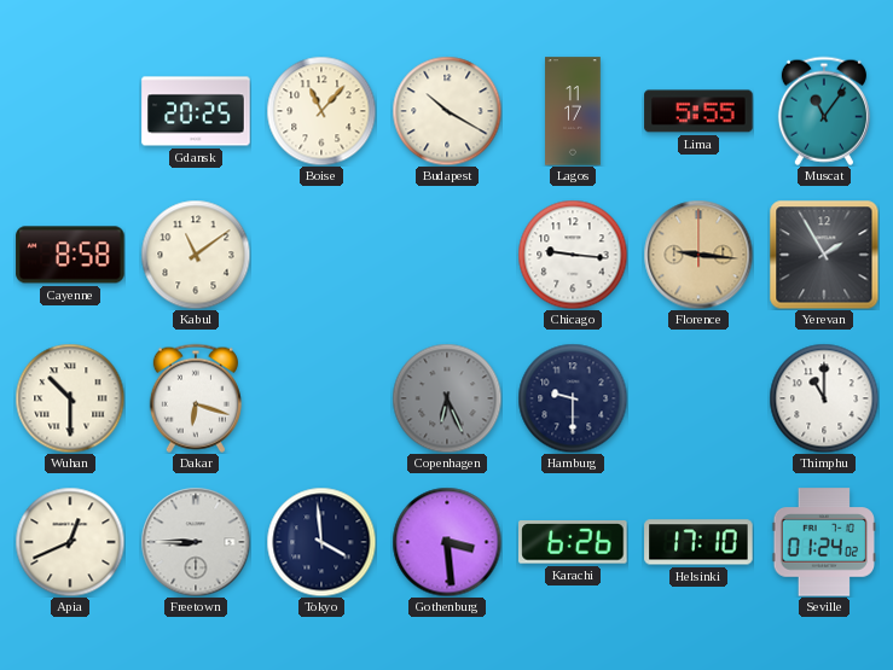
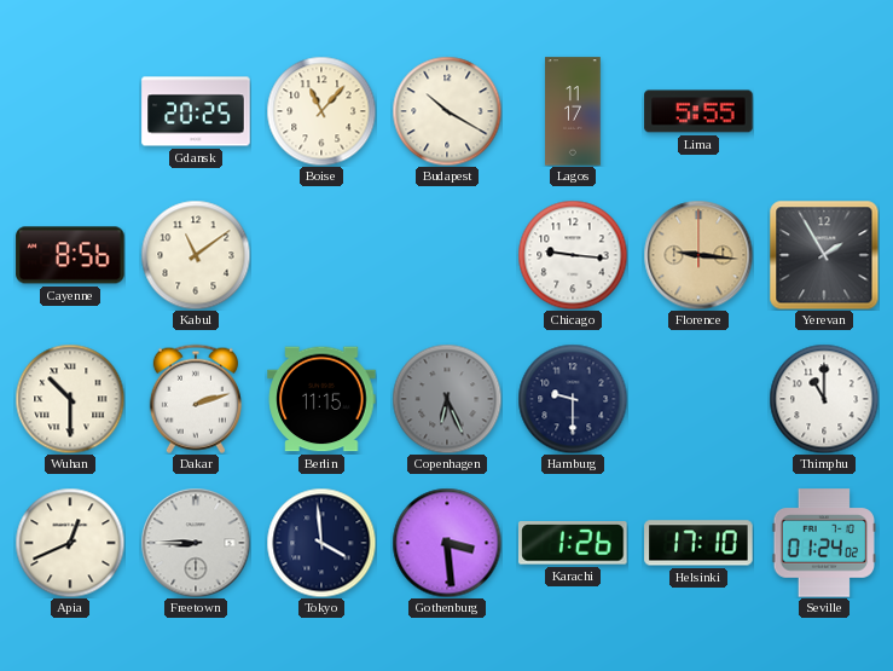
Muscat: 11:06 -> none
Cayenne: 8:58 -> 8:56
Dakar: 6:18 -> 2:12
Berlin: none -> 11:15
Karachi: 6:26 -> 1:26
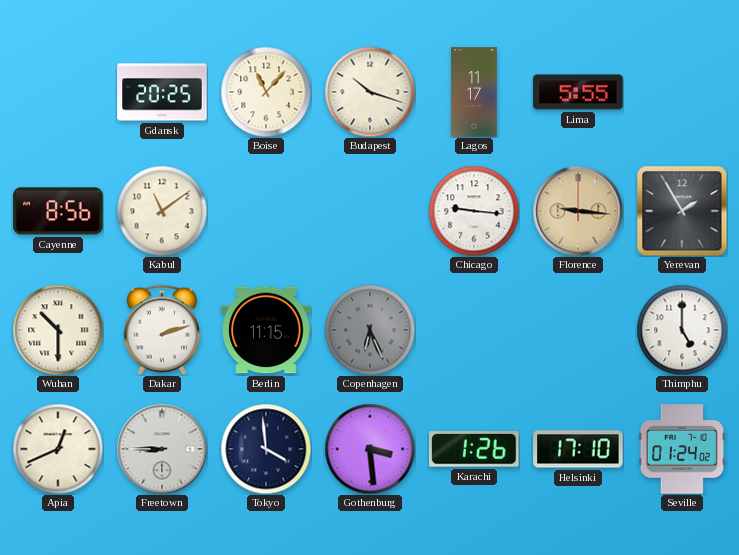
Budapest: 10:20 -> 10:18
Hamburg: 9:30 -> none
Thimphu: 11:00 -> 5:00
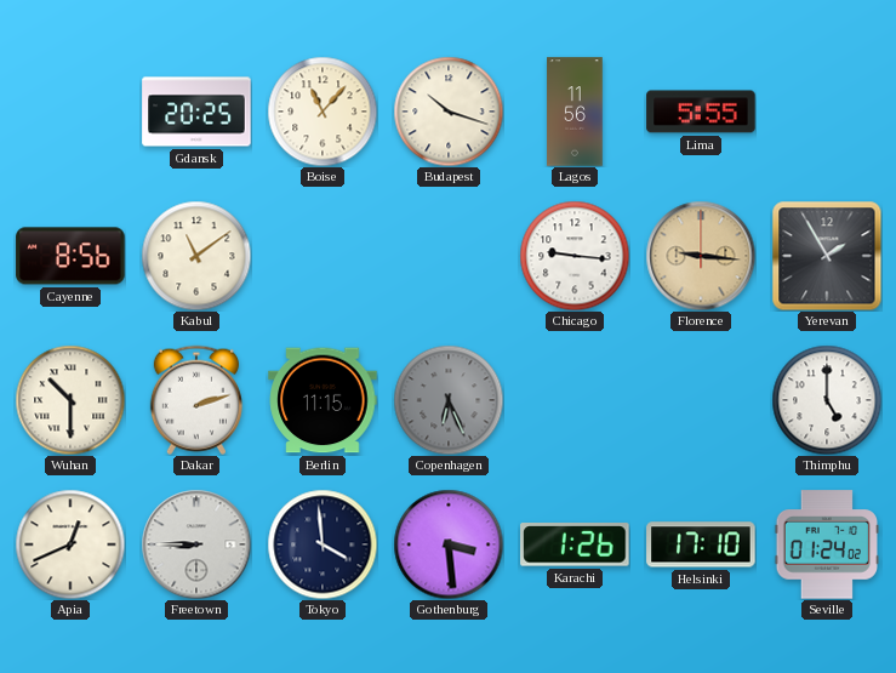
Lagos: 11:17 -> 11:56
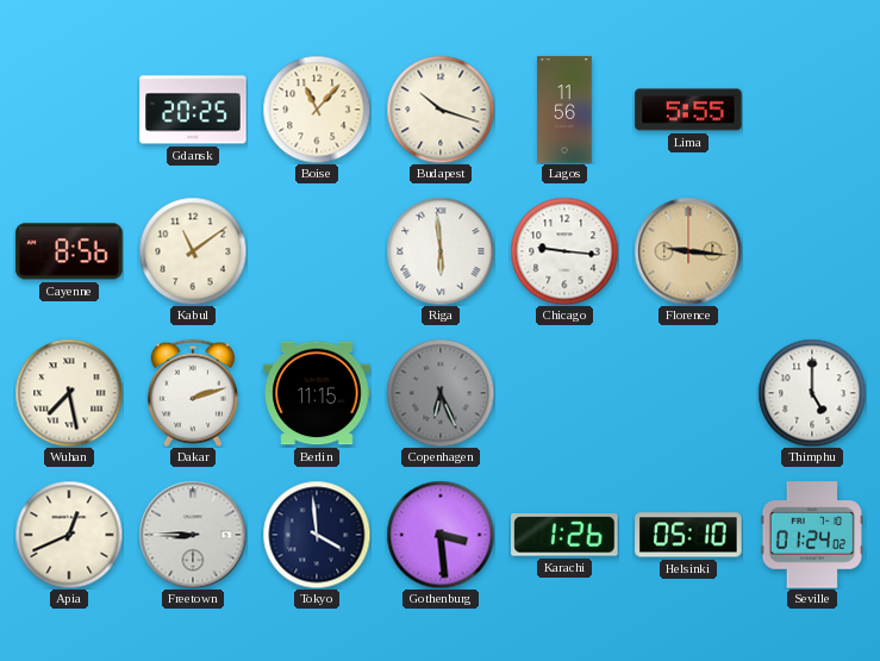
Riga: none -> 5:59
Yerevan: 1:55 -> none
Wuhan: 10:30 -> 7:28
Helsinki: 17:10 -> 05:10
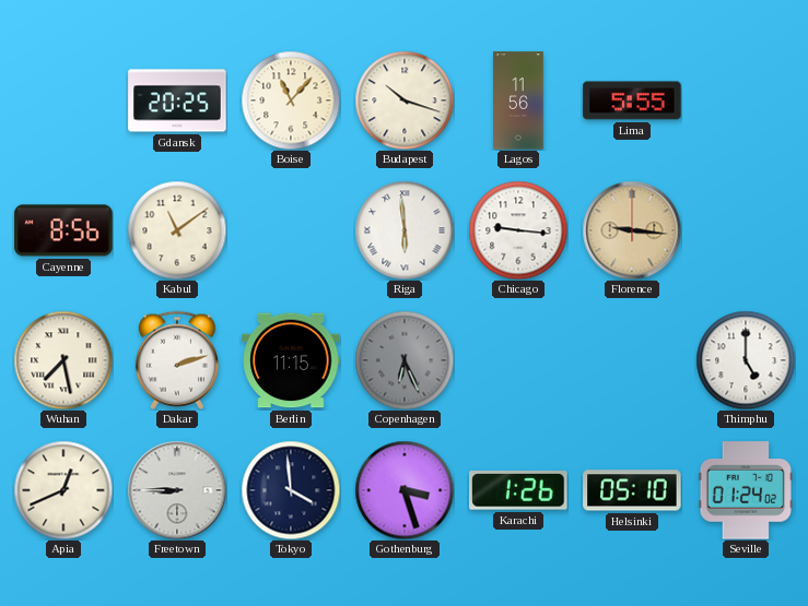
Gothenburg: 3:29 -> 3:27
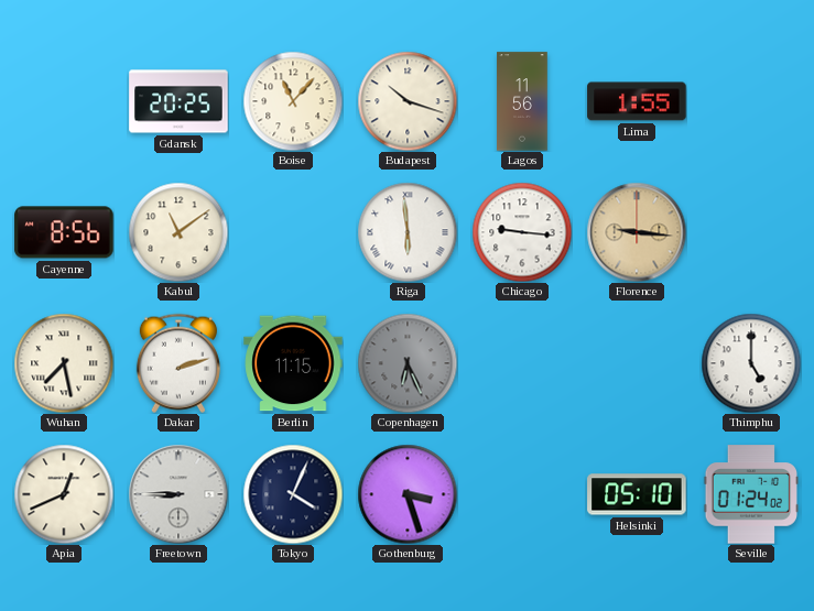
Lima: 5:55 -> 1:55
Tokyo: 3:59 -> 4:04
Karachi: 1:26 -> none
